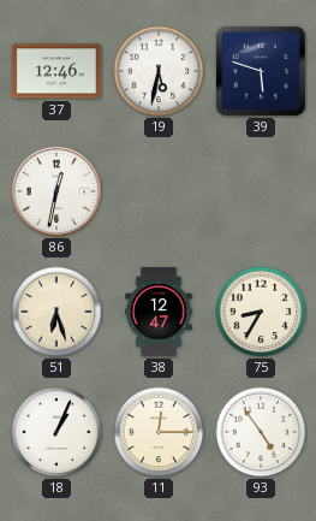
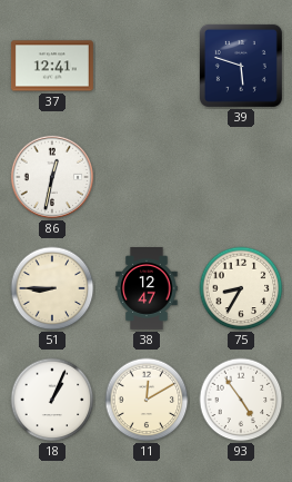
37: 12:46 -> 12:41
19: 5:32 -> none
51: 6:27 -> 8:45
11: 12:15 -> 12:10
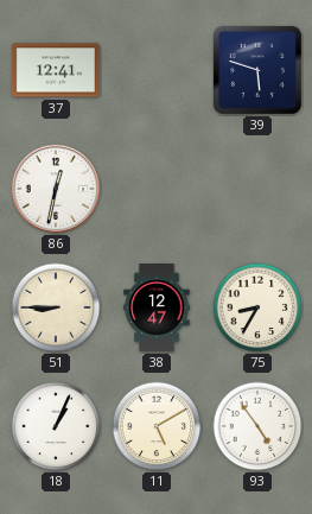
11: 12:10 -> 5:10
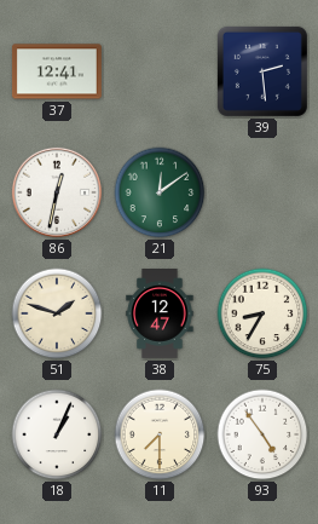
39: 5:48 -> 2:29
21: none -> 12:09
51: 8:45 -> 1:48
11: 5:10 -> 7:30
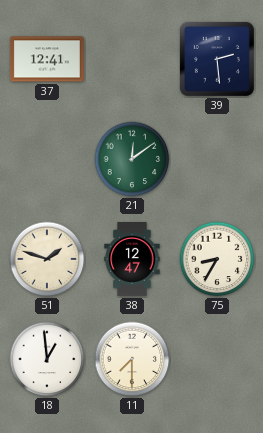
86: 12:32 -> none
18: 1:04 -> 12:59
93: 4:54 -> none
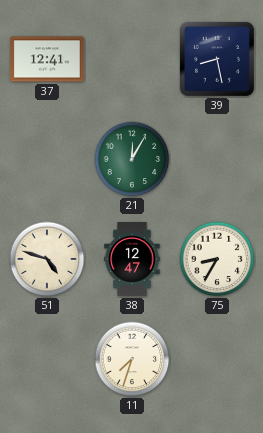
39: 2:29 -> 8:28
21: 12:09 -> 12:05
51: 1:48 -> 4:48
18: 12:59 -> none
11: 7:30 -> 7:33
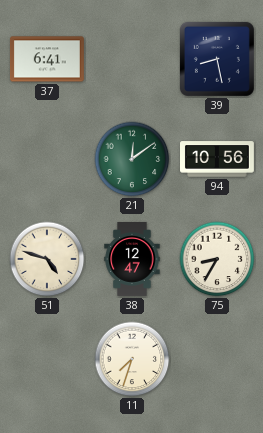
37: 12:41 -> 6:41
21: 12:05 -> 12:09
94: none -> 10:56
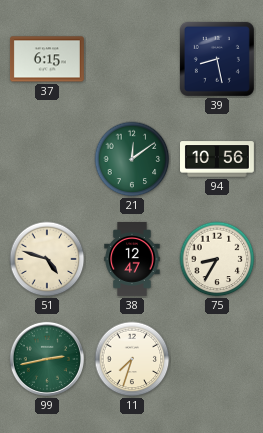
37: 6:41 -> 6:15
99: none -> 2:43
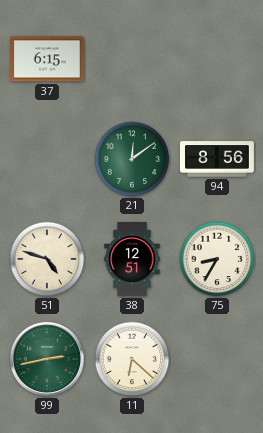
39: 8:28 -> none
94: 10:56 -> 8:56
38: 12:47 -> 12:51
11: 7:33 -> 6:22
